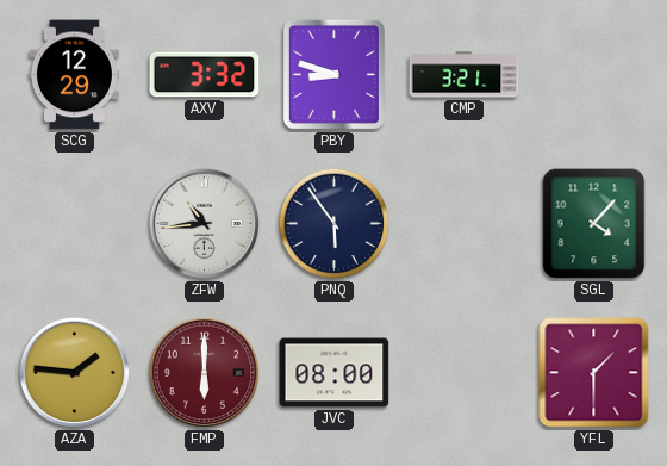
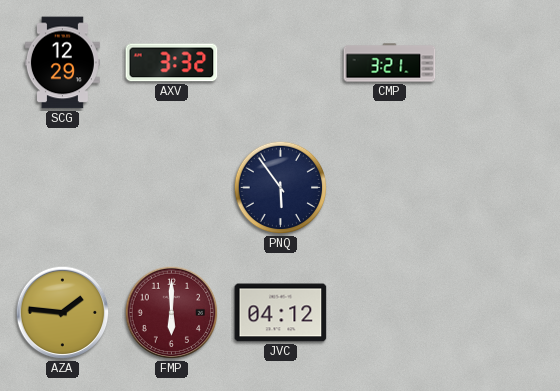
PBY: 8:48 -> none
ZFW: 10:44 -> none
SGL: 4:07 -> none
JVC: 08:00 -> 04:12
YFL: 1:30 -> none
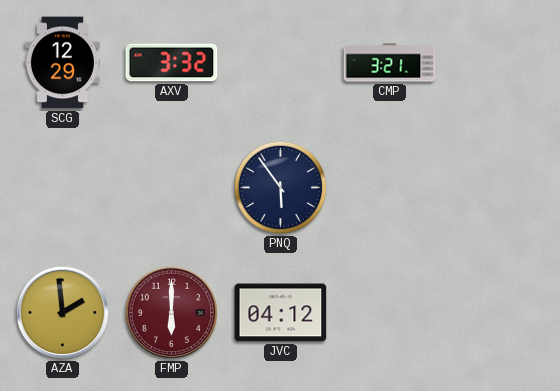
AZA: 1:46 -> 1:59
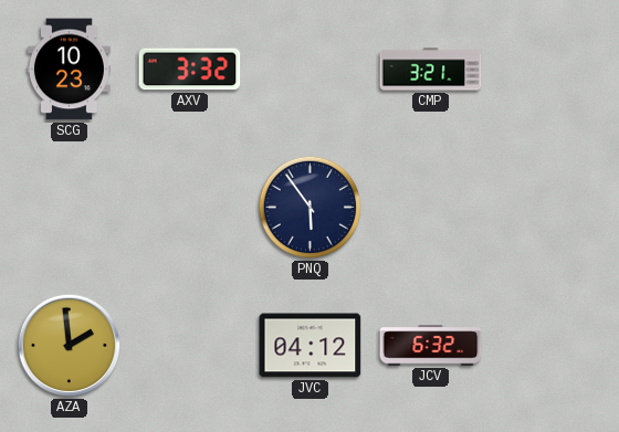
SCG: 12:29 -> 10:23
FMP: 6:00 -> none
JCV: none -> 6:32
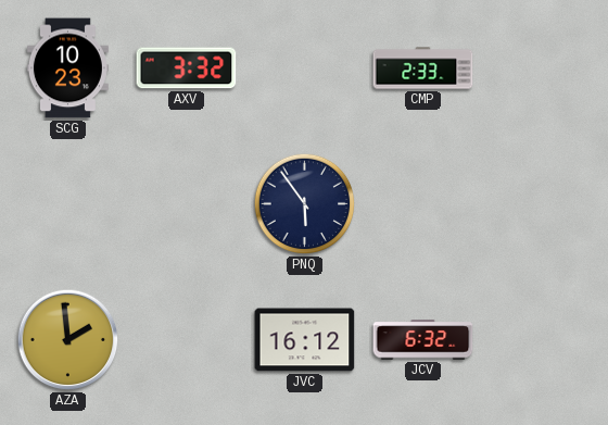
CMP: 3:21 -> 2:33
JVC: 04:12 -> 16:12
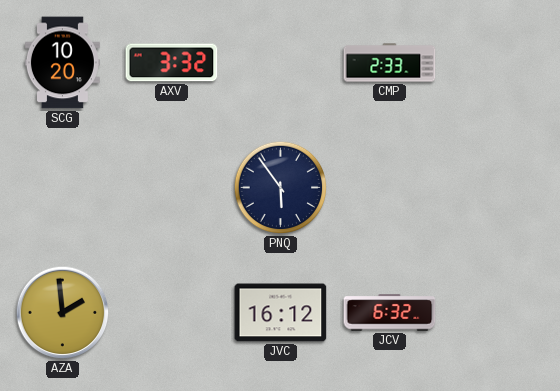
SCG: 10:23 -> 10:20
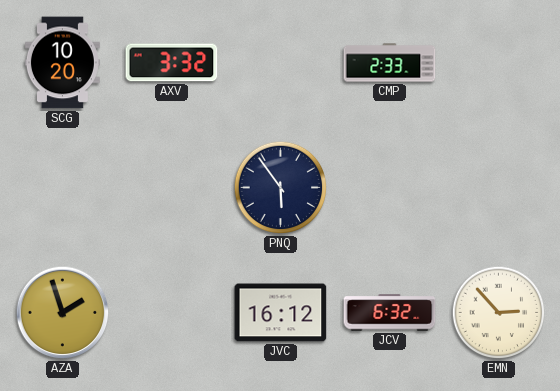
AZA: 1:59 -> 1:57
EMN: none -> 2:53
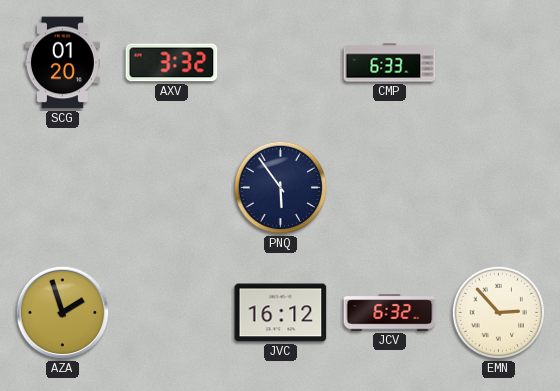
SCG: 10:20 -> 01:20
CMP: 2:33 -> 6:33
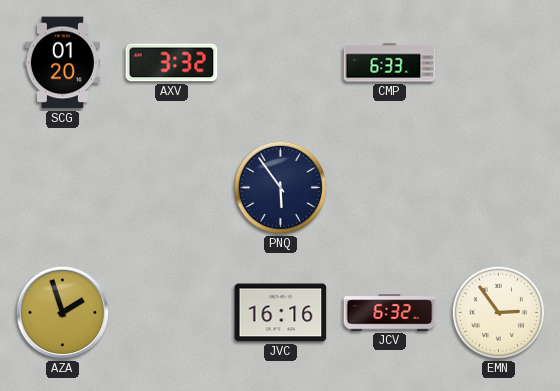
JVC: 16:12 -> 16:16
EMN: 2:53 -> 2:54
